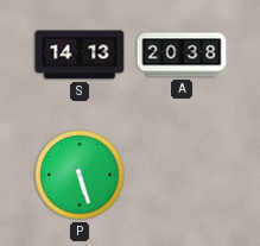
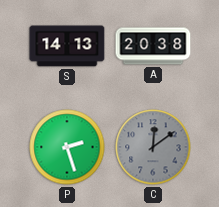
P: 5:27 -> 2:27
C: none -> 12:09
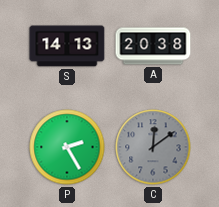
P: 2:27 -> 2:25
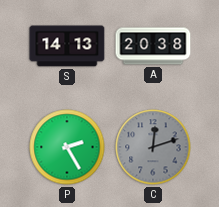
C: 12:09 -> 12:12
